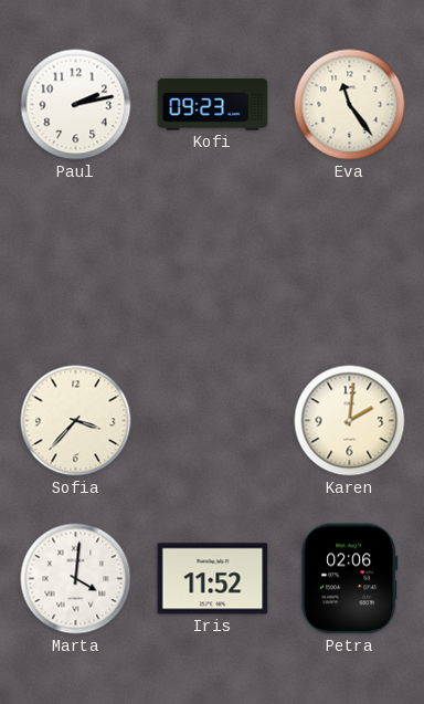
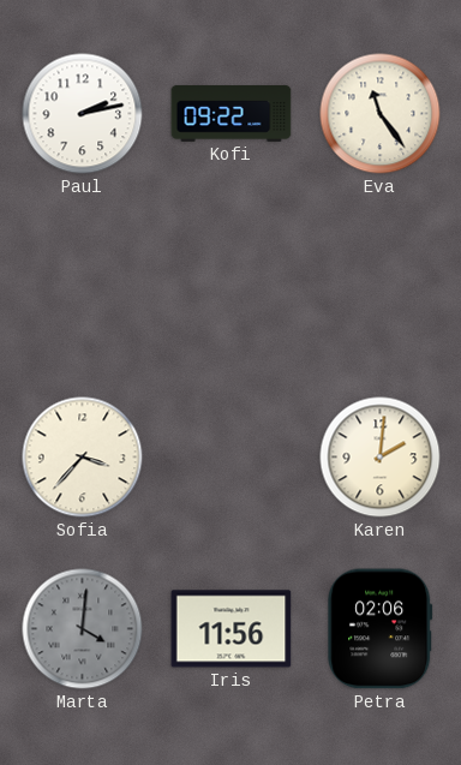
Kofi: 09:23 -> 09:22
Marta dial: white -> grey
Iris: 11:52 -> 11:56
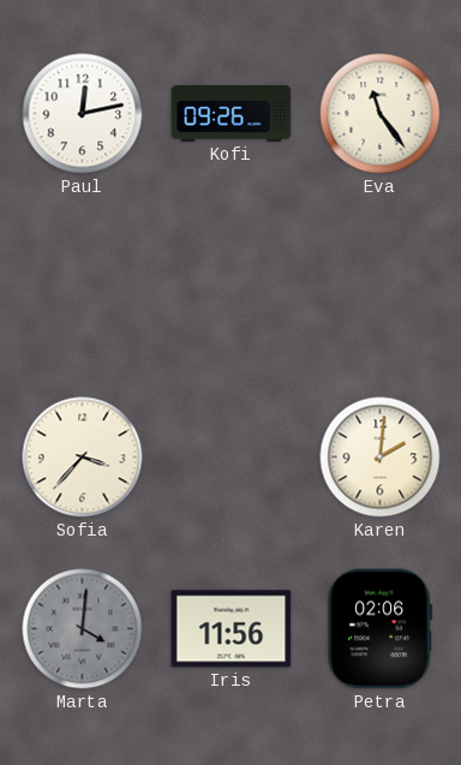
Paul: 2:13 -> 12:13
Kofi: 09:22 -> 09:26
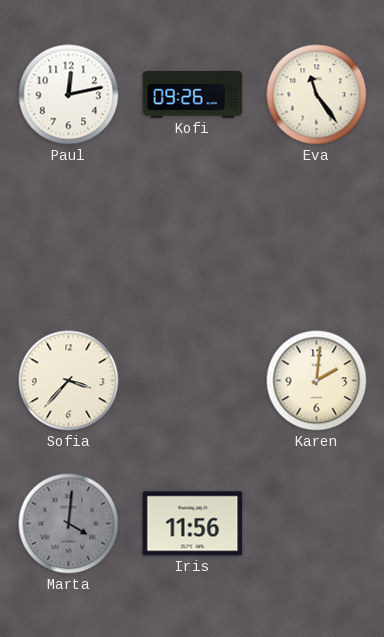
Petra: 02:06 -> none
